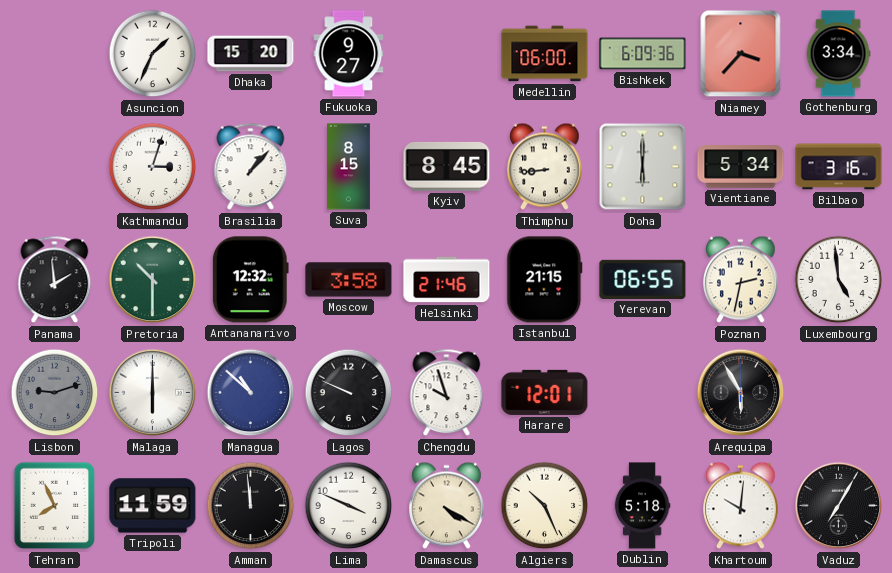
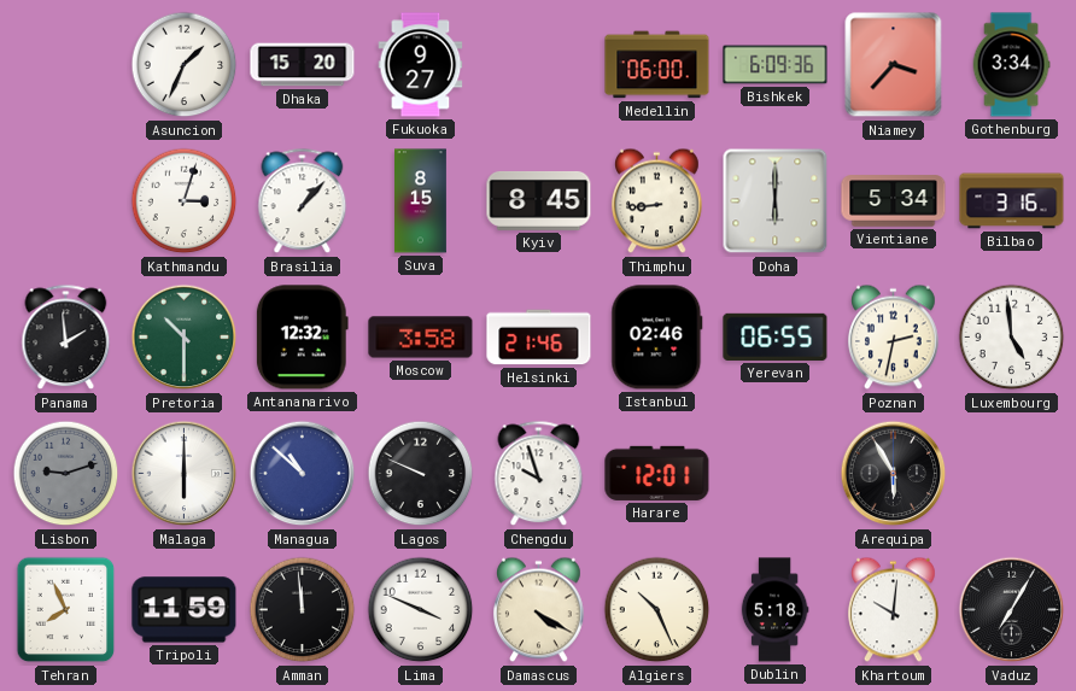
Istanbul: 21:15 -> 02:46
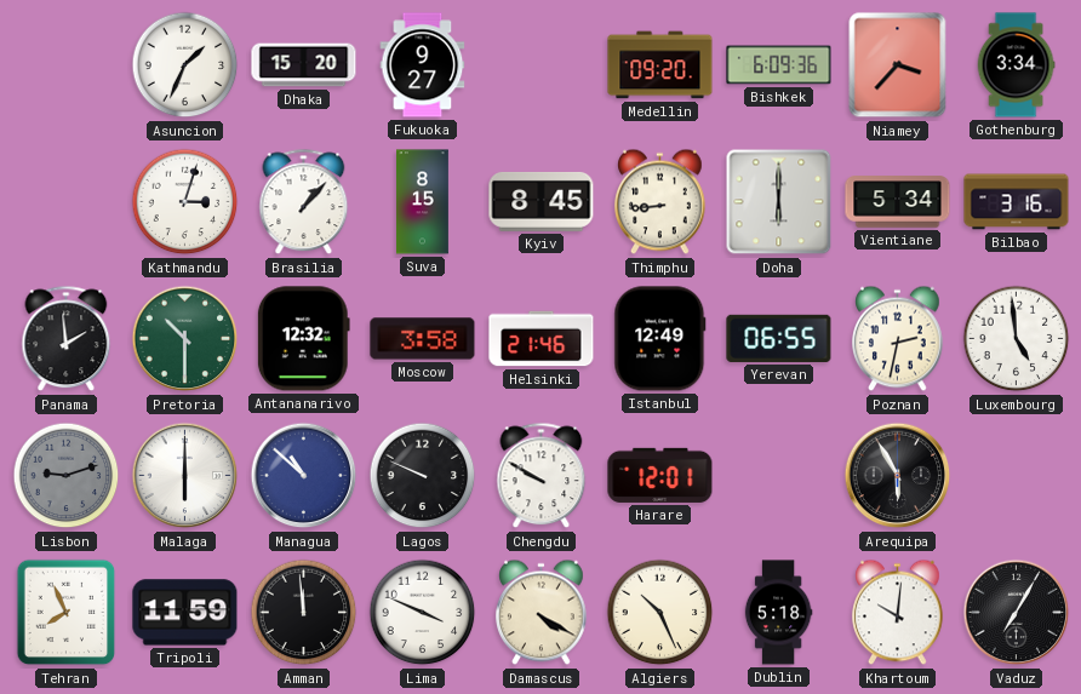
Medellin: 06:00 -> 09:20
Istanbul: 02:46 -> 12:49
Chengdu: 9:57 -> 9:50
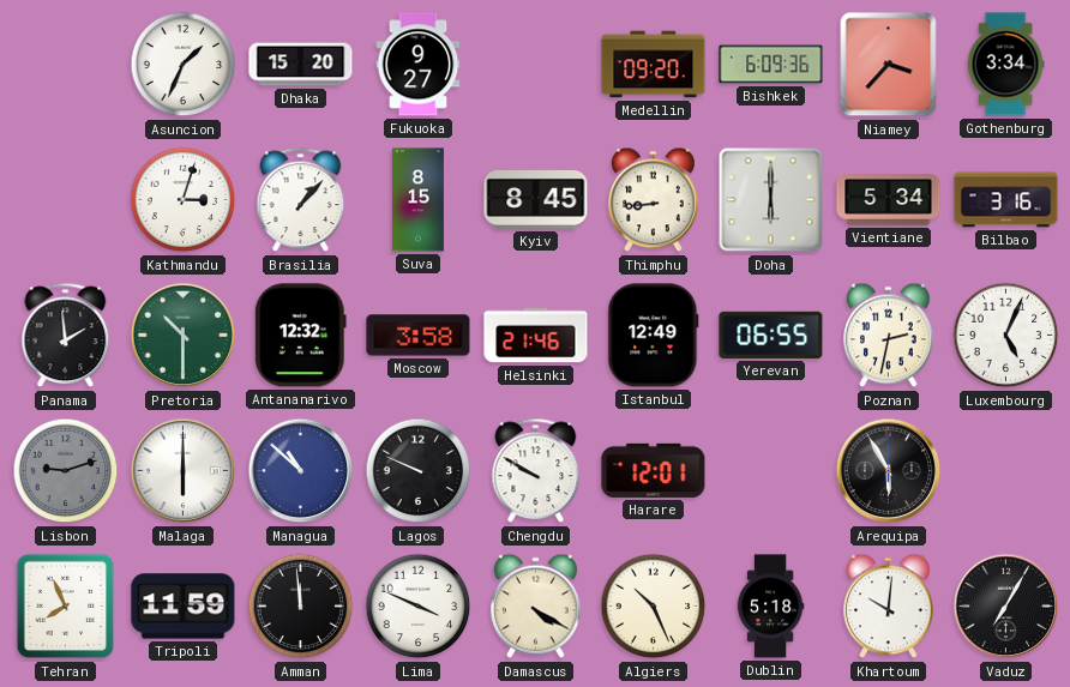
Luxembourg: 4:59 -> 5:04
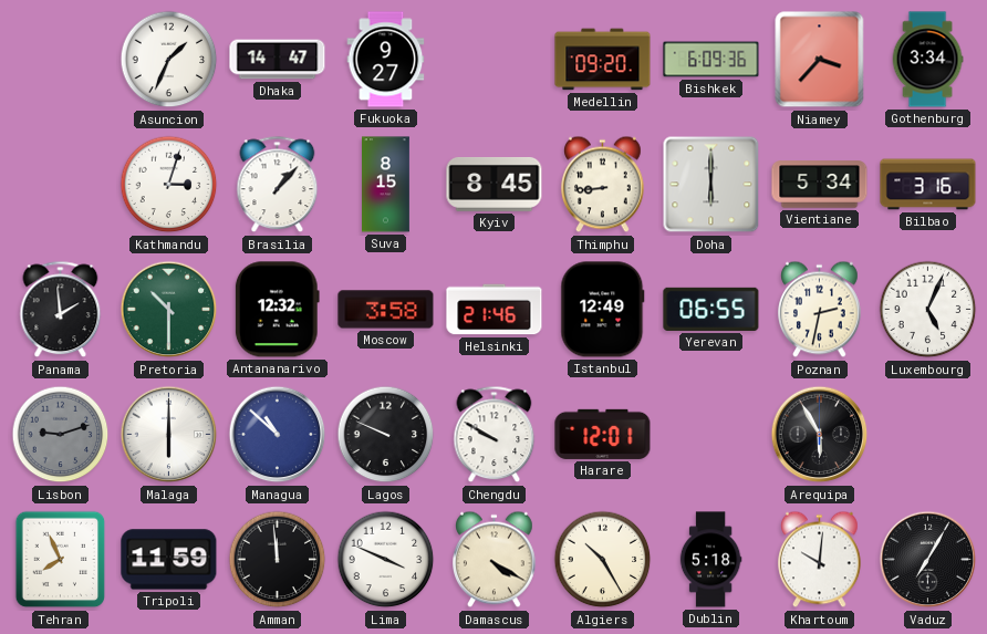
Dhaka: 15:20 -> 14:47
Algiers: 10:26 -> 10:25
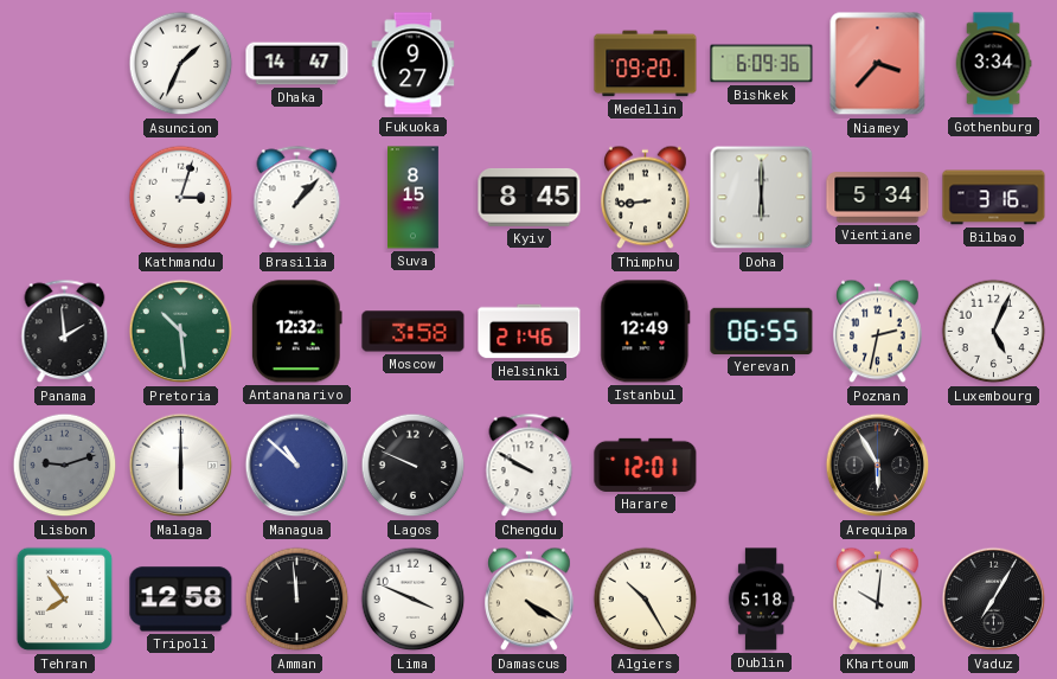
Pretoria: 10:30 -> 10:29
Tehran: 7:56 -> 7:54
Tripoli: 11:59 -> 12:58
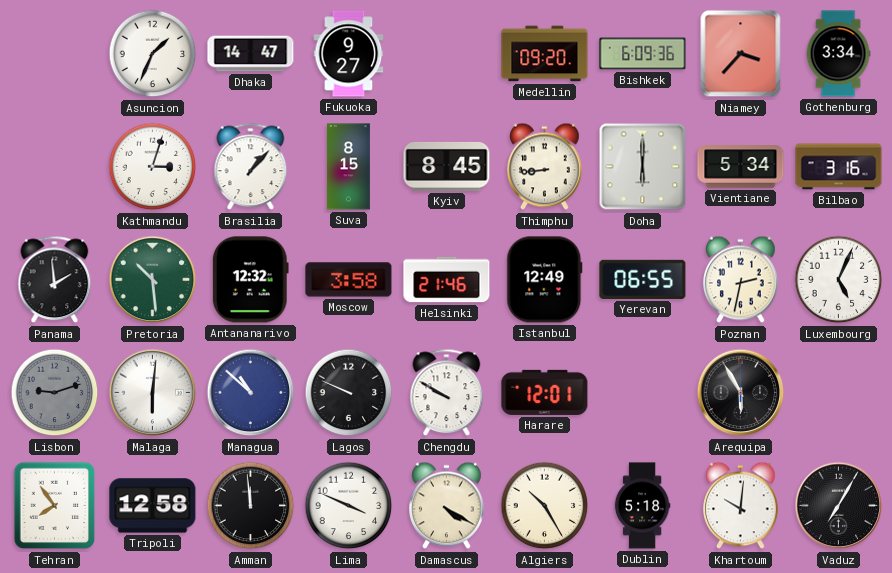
Malaga: 6:00 -> 6:01
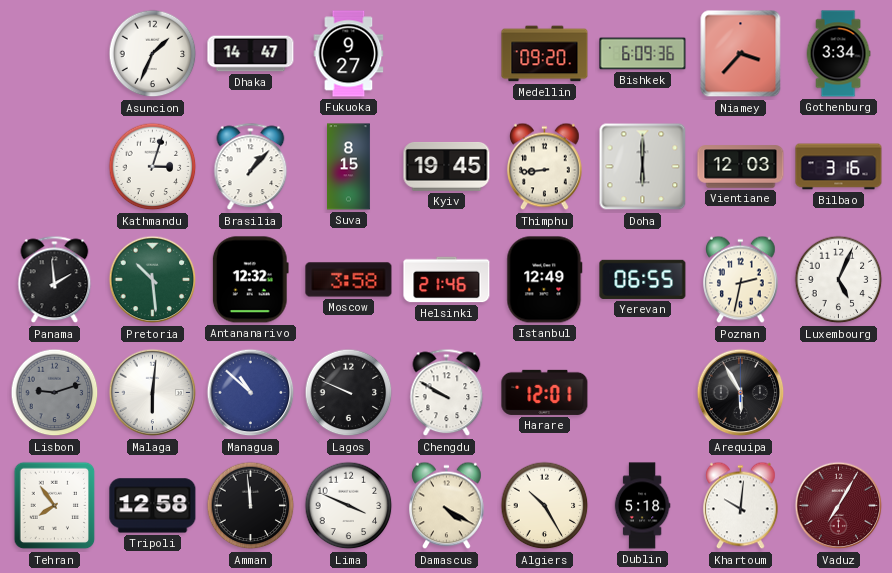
Kyiv: 8:45 -> 19:45
Vientiane: 5:34 -> 12:03
Vaduz dial: black -> burgundy
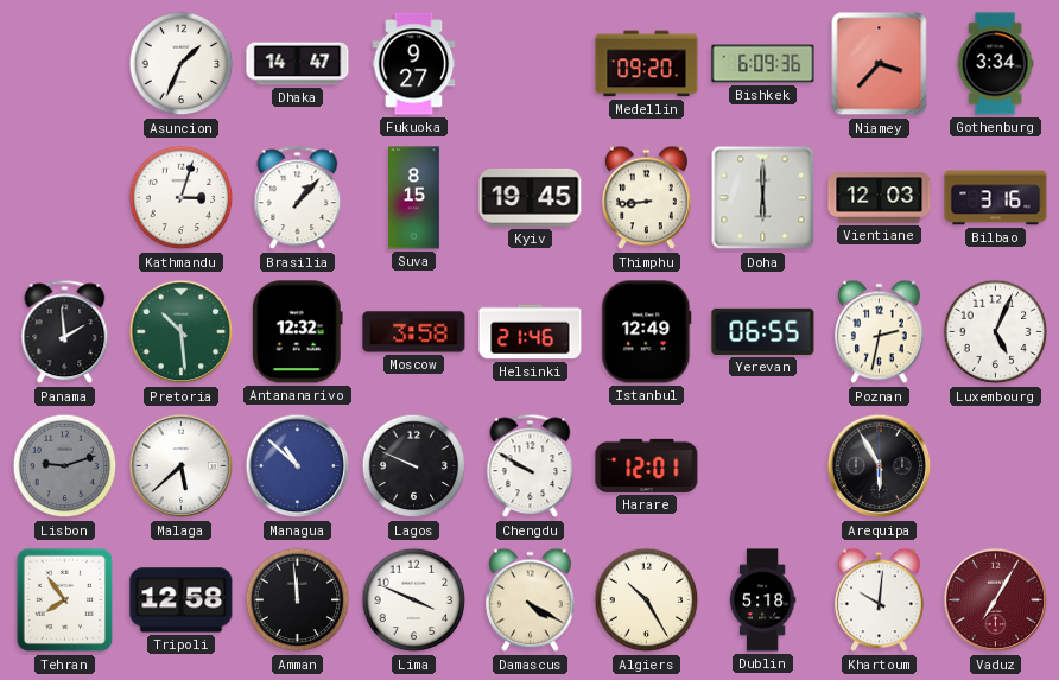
Malaga: 6:01 -> 5:38
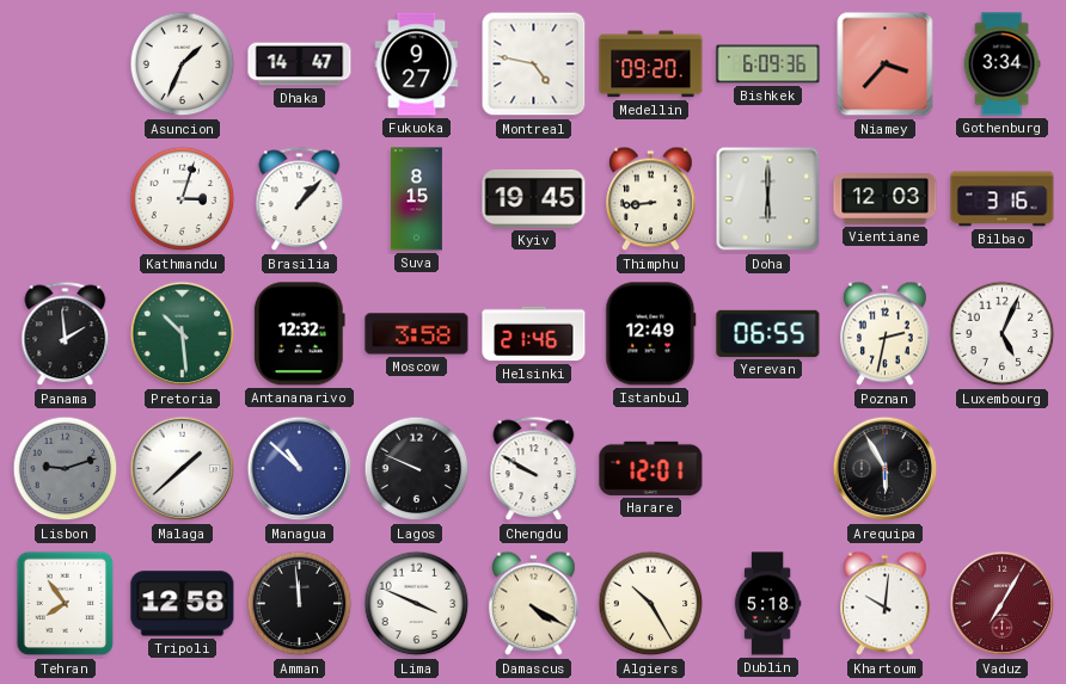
Montreal: none -> 4:47
Malaga: 5:38 -> 1:38
